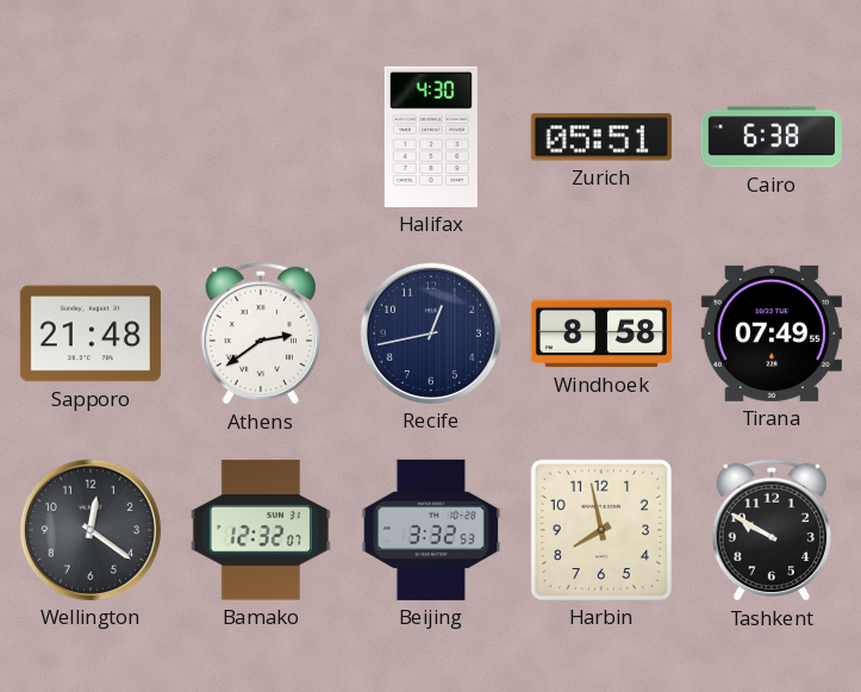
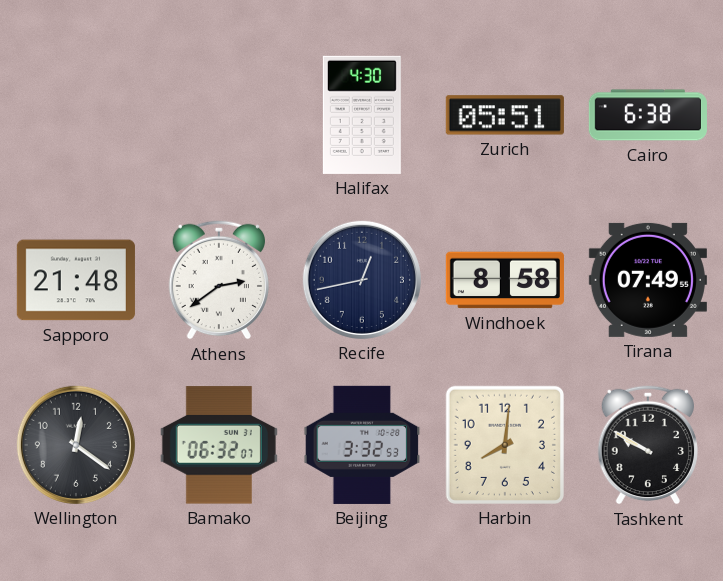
Bamako: 12:32 -> 06:32
Harbin: 7:58 -> 8:01
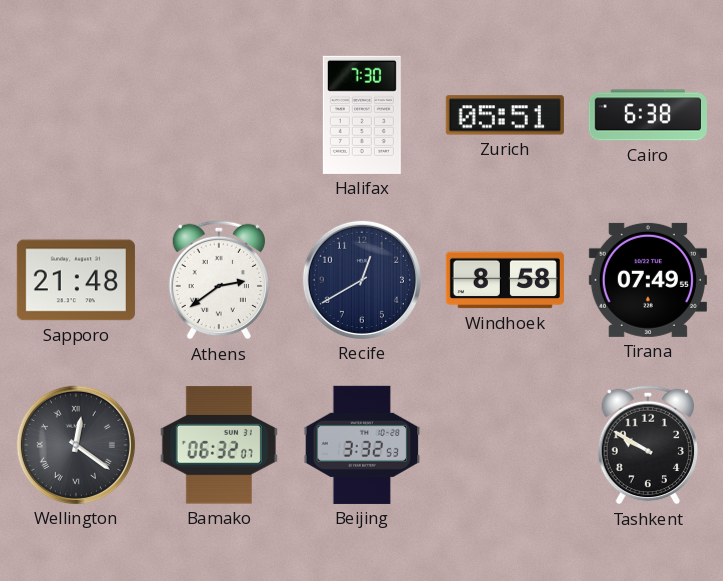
Halifax: 4:30 -> 7:30
Recife: 12:43 -> 12:40
Wellington numerals: Arabic -> Roman
Harbin: 8:01 -> none
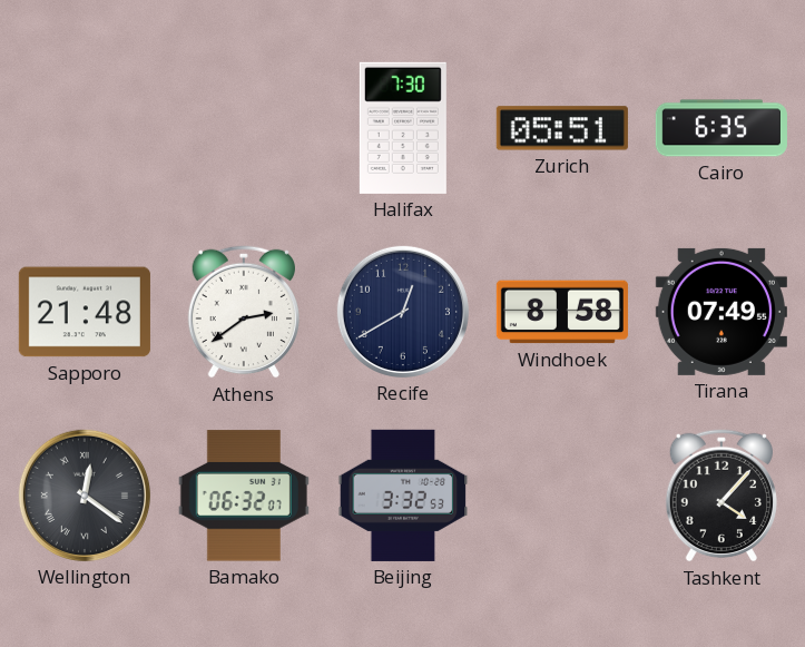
Cairo: 6:38 -> 6:35
Tashkent: 9:50 -> 4:07
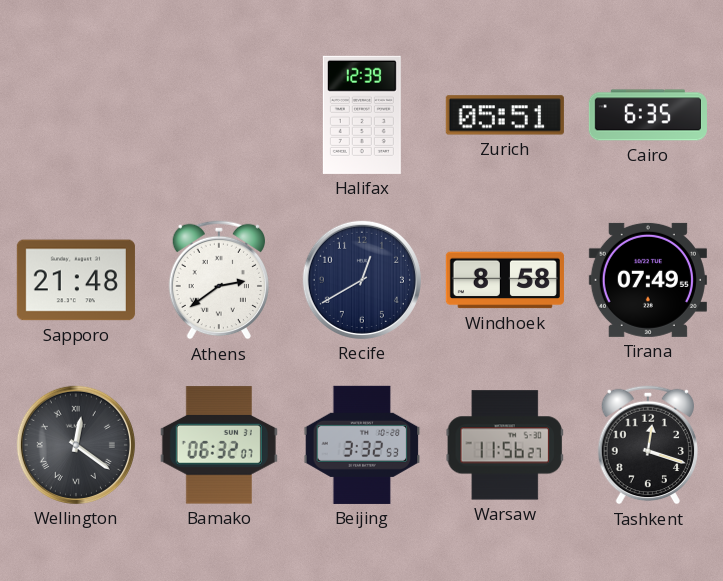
Halifax: 7:30 -> 12:39
Warsaw: none -> 11:56
Tashkent: 4:07 -> 12:18
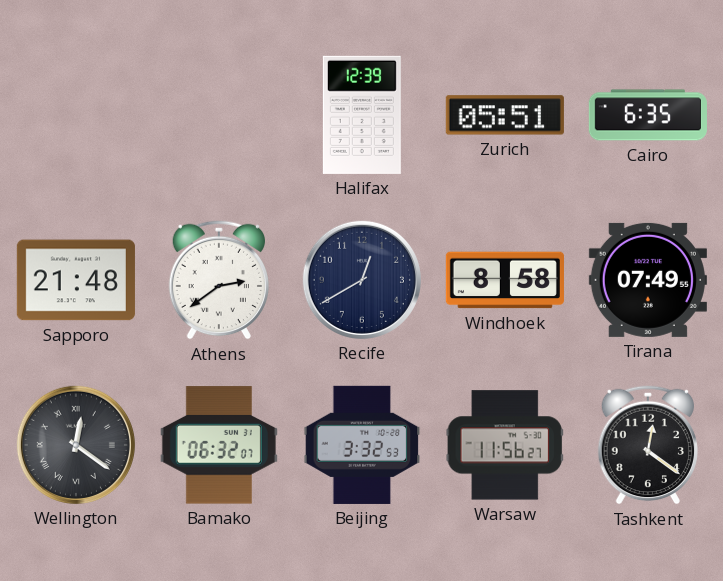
Tashkent: 12:18 -> 12:21
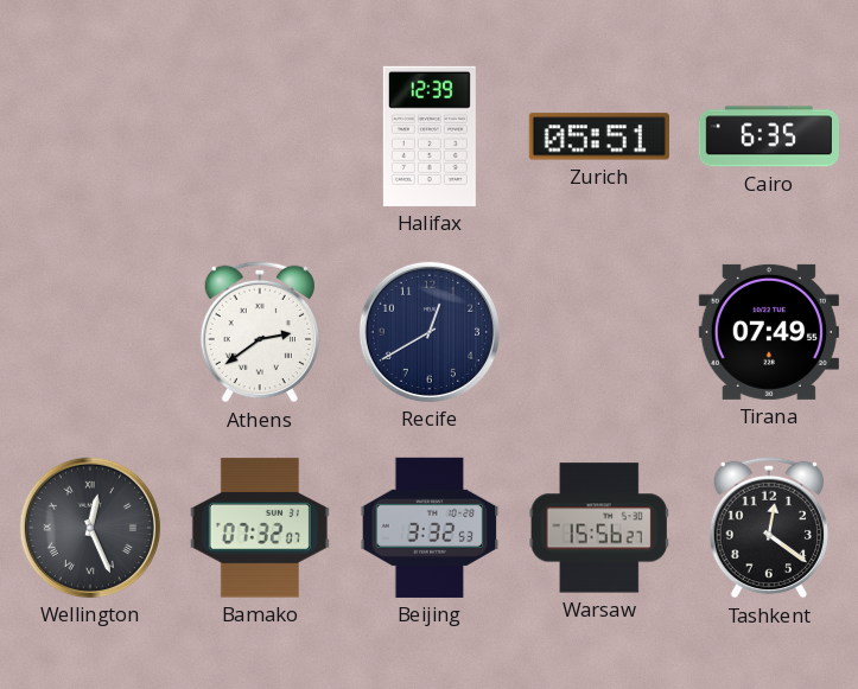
Sapporo: 21:48 -> none
Windhoek: 8:58 -> none
Wellington: 12:21 -> 12:26
Bamako: 06:32 -> 07:32
Warsaw: 11:56 -> 15:56
